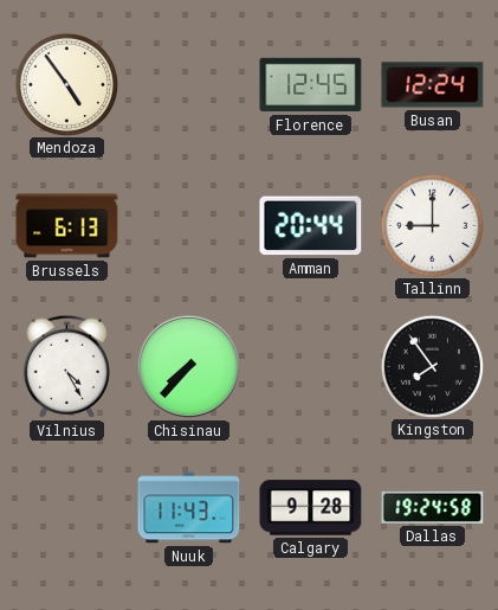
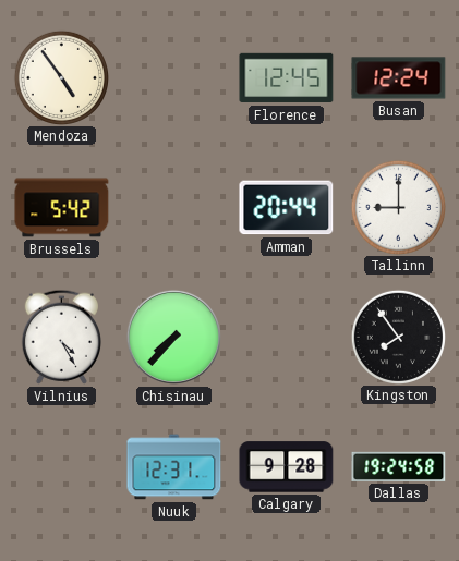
Brussels: 6:13 -> 5:42
Nuuk: 11:43 -> 12:31
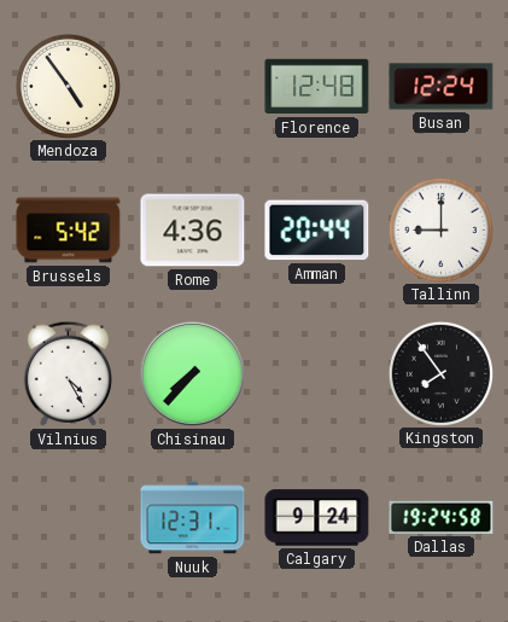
Florence: 12:45 -> 12:48
Rome: none -> 4:36
Calgary: 9:28 -> 9:24
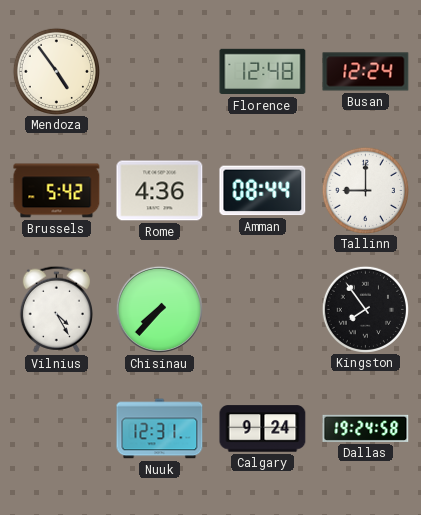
Amman: 20:44 -> 08:44
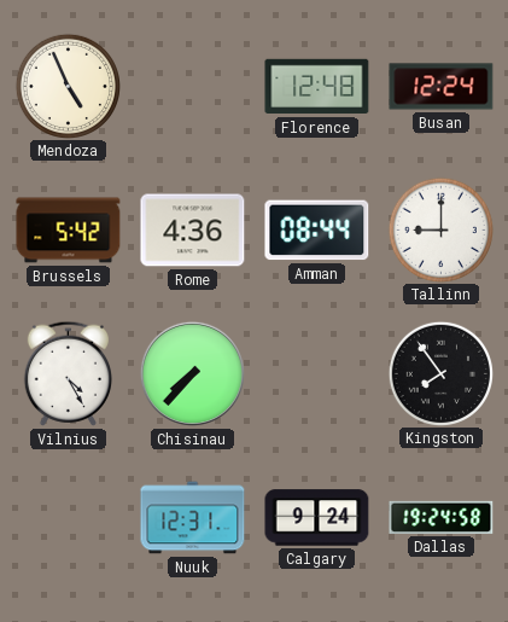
Mendoza: 4:54 -> 4:56
